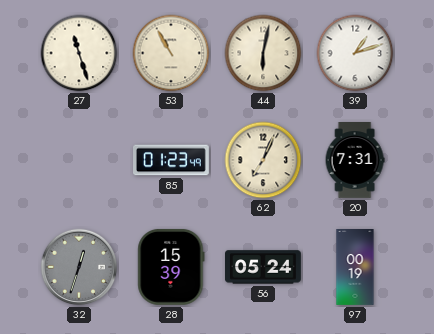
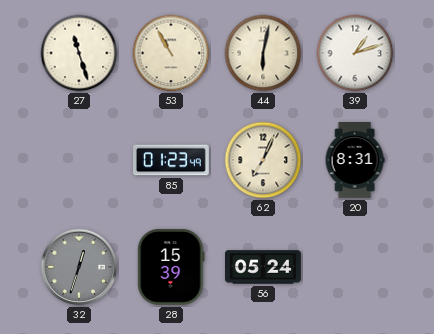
20: 7:31 -> 8:31
97: 00:19 -> none
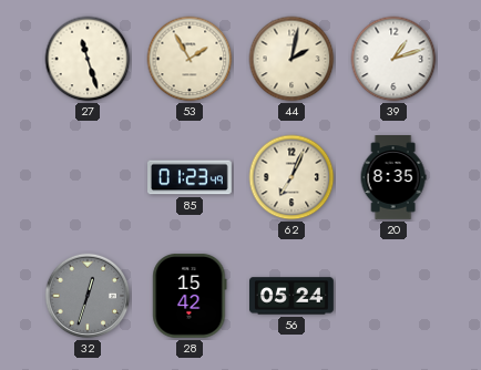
53: 10:55 -> 1:55
44: 6:02 -> 2:02
20: 8:31 -> 8:35
28: 15:39 -> 15:42
